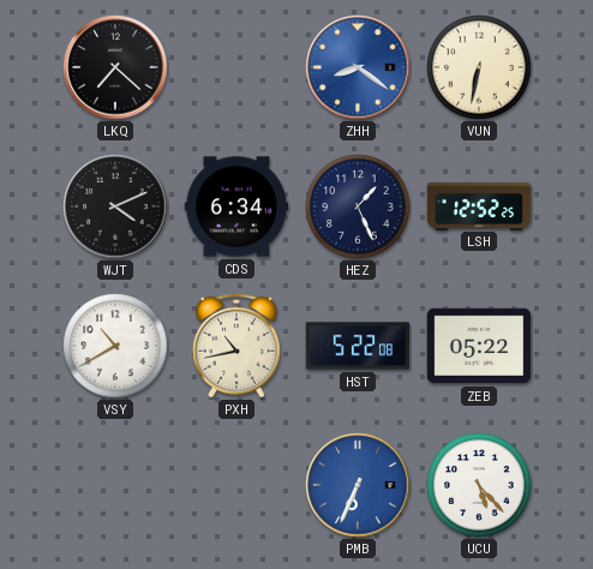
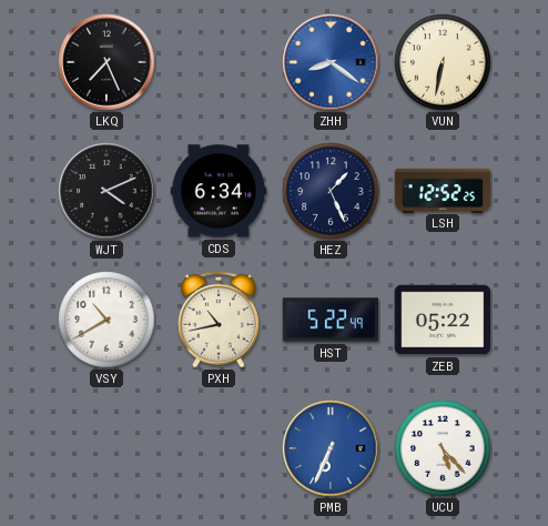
LKQ: 7:22 -> 7:26
HST: 5:22:08 -> 5:22:49
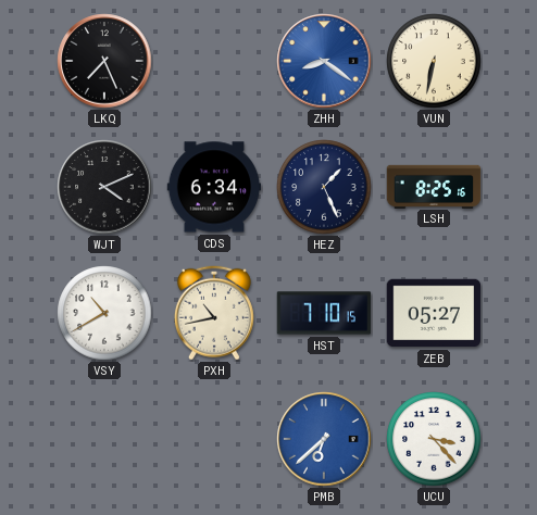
LSH: 12:52 -> 8:25
HST: 5:22 -> 7:10
ZEB: 05:22 -> 05:27
PMB: 6:34 -> 6:38
UCU: 5:23 -> 3:23
